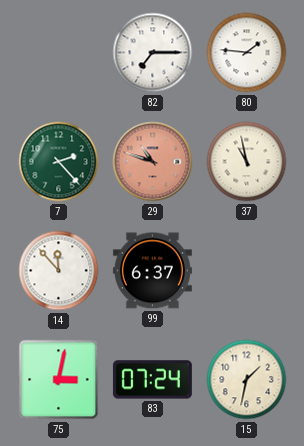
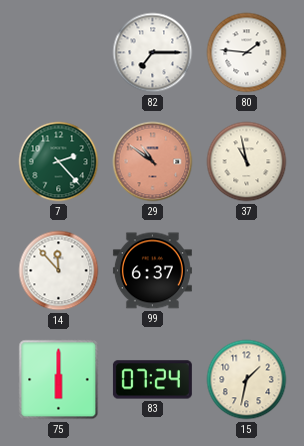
29: 10:48 -> 10:51
75: 3:02 -> 6:00
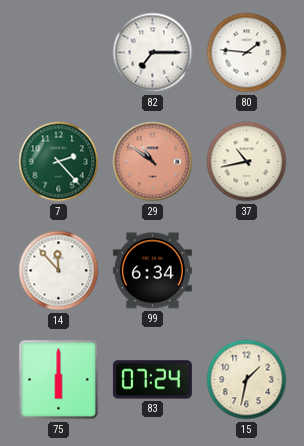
37: 10:58 -> 10:43
99: 6:37 -> 6:34
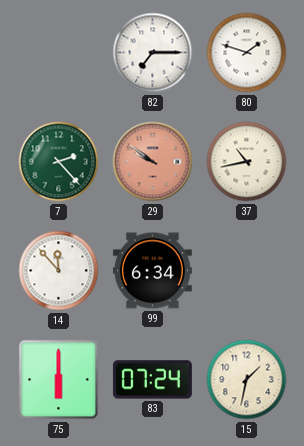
80: 1:46 -> 1:48
29: 10:51 -> 9:51
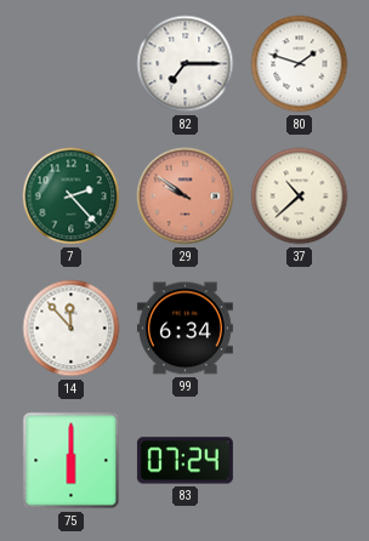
37: 10:43 -> 10:38
15: 1:32 -> none
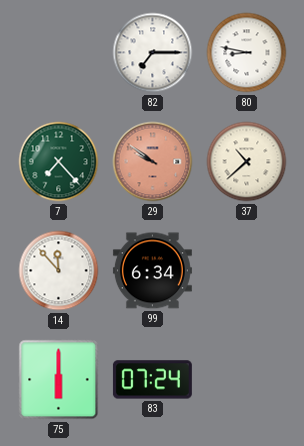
80: 1:48 -> 8:47
7: 2:23 -> 7:23
